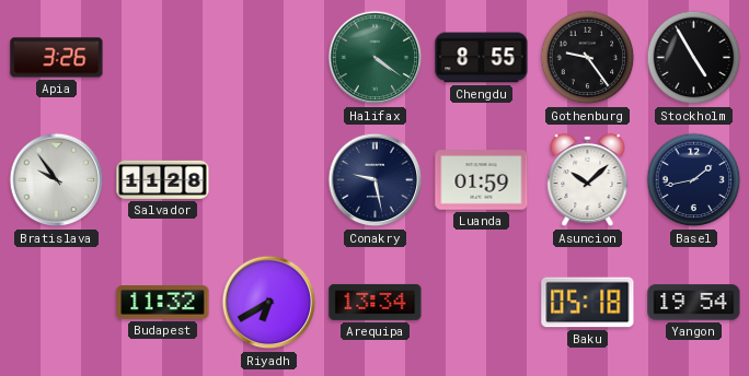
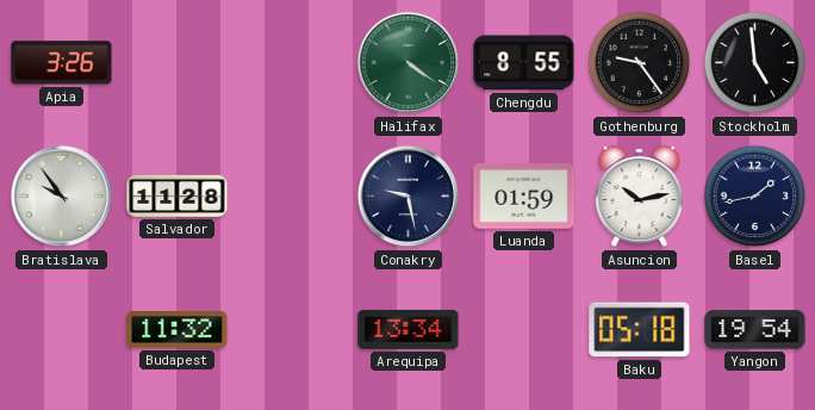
Stockholm: 4:55 -> 4:59
Asuncion: 10:08 -> 10:13
Riyadh: 6:40 -> none
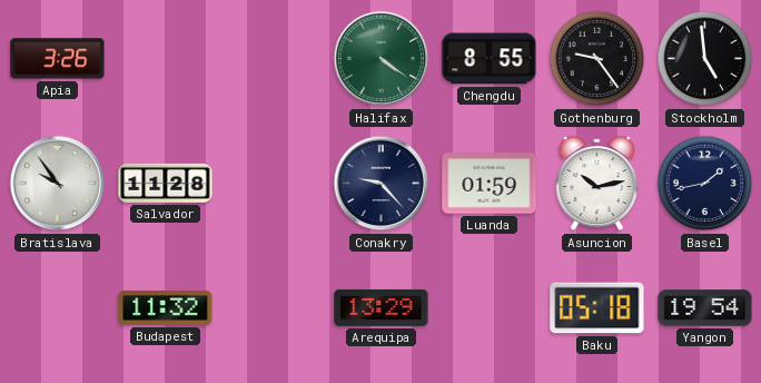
Conakry: 9:28 -> 9:23
Arequipa: 13:34 -> 13:29
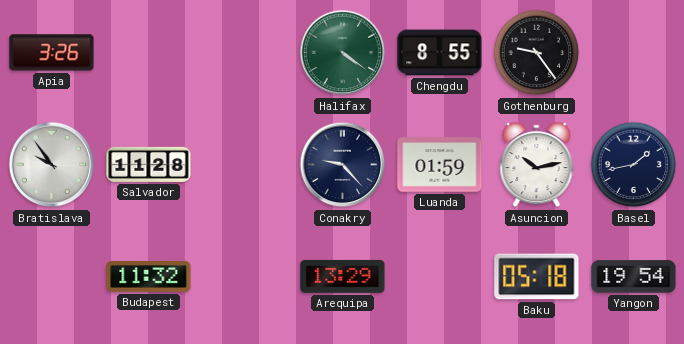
Stockholm: 4:59 -> none
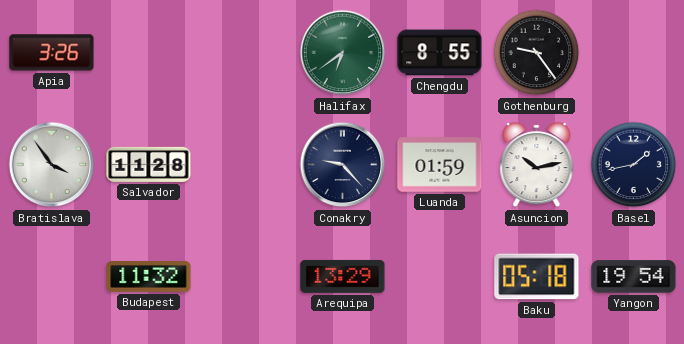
Halifax: 4:21 -> 6:39
Bratislava: 9:54 -> 3:54
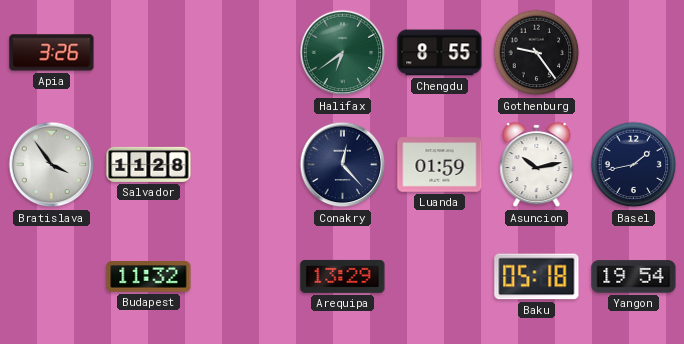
Conakry: 9:23 -> 12:23
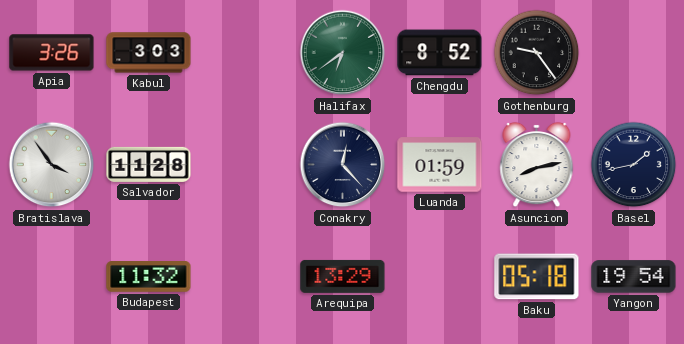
Kabul: none -> 3:03
Chengdu: 8:55 -> 8:52
Asuncion: 10:13 -> 8:13
